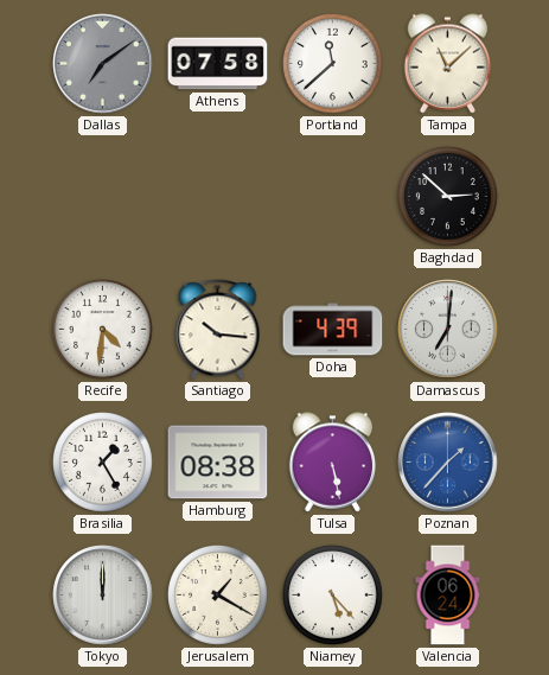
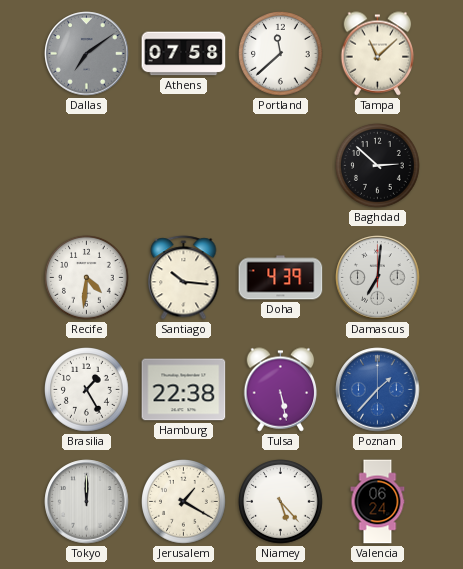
Hamburg: 08:38 -> 22:38
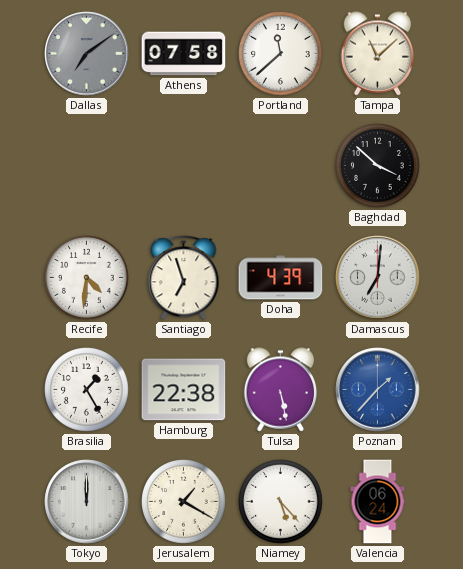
Baghdad: 2:52 -> 3:52
Santiago: 10:16 -> 6:57
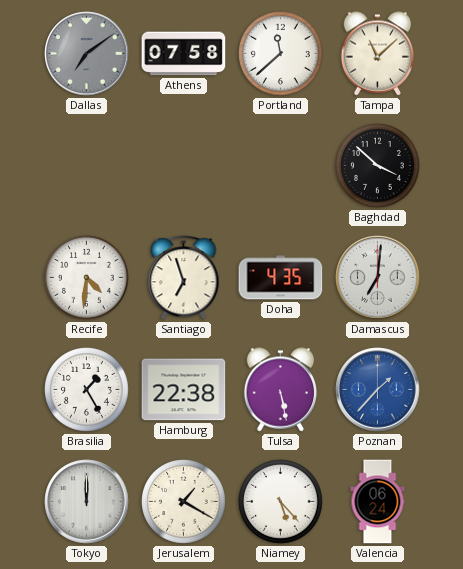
Doha: 4:39 -> 4:35
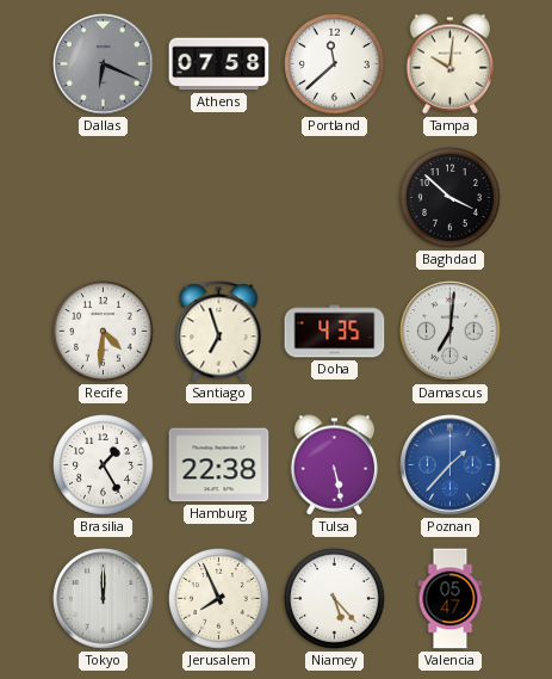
Dallas: 7:09 -> 6:19
Tampa: 11:08 -> 10:01
Jerusalem: 1:20 -> 7:56
Valencia: 06:24 -> 05:47
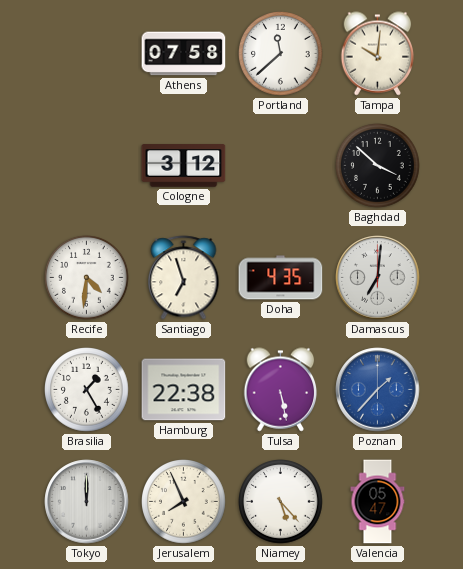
Dallas: 6:19 -> none
Cologne: none -> 3:12
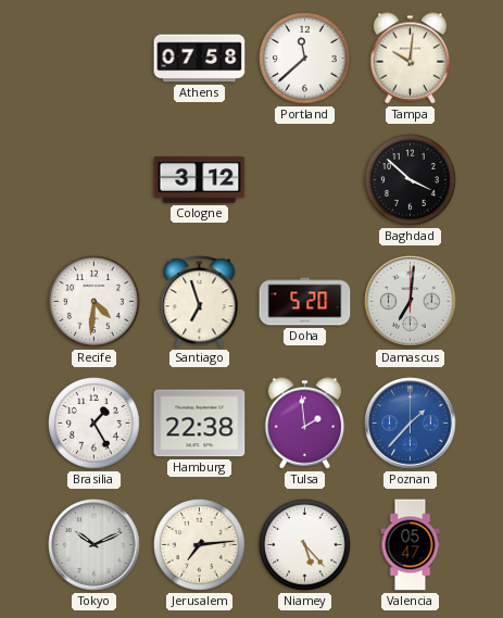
Doha: 4:35 -> 5:20
Tulsa: 5:28 -> 1:59
Tokyo: 12:00 -> 10:11
Jerusalem: 7:56 -> 7:14
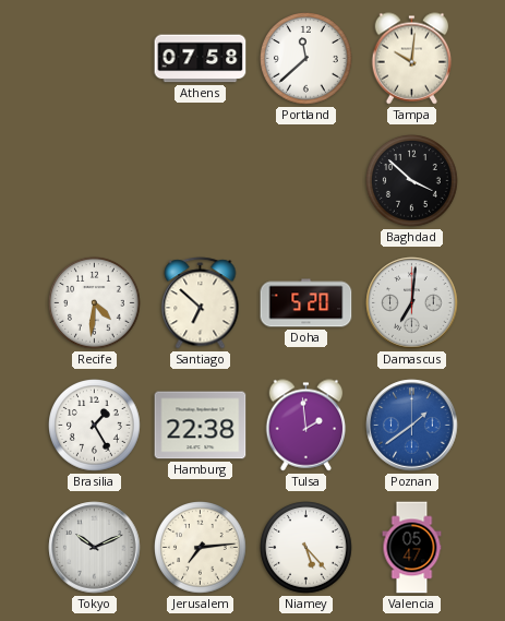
Cologne: 3:12 -> none
Santiago: 6:57 -> 6:52
Poznan: 1:37 -> 1:39
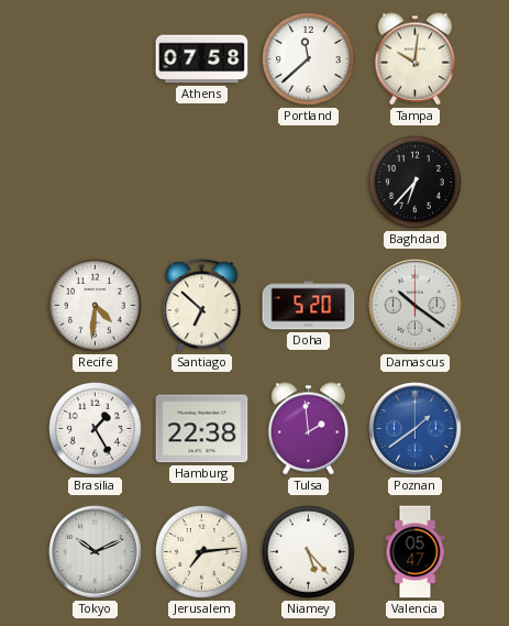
Baghdad: 3:52 -> 6:37
Damascus: 7:01 -> 10:21
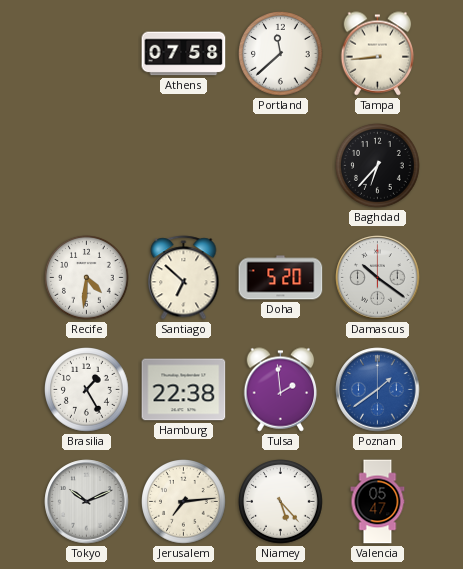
Tampa: 10:01 -> 8:44
